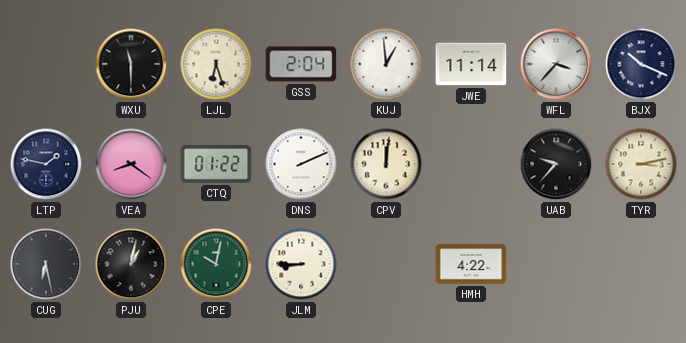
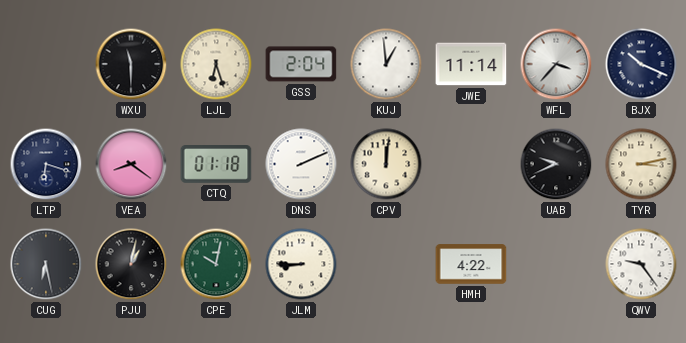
LTP: 1:47 -> 6:18
CTQ: 01:22 -> 01:18
UAB: 9:37 -> 9:41
QWV: none -> 9:24
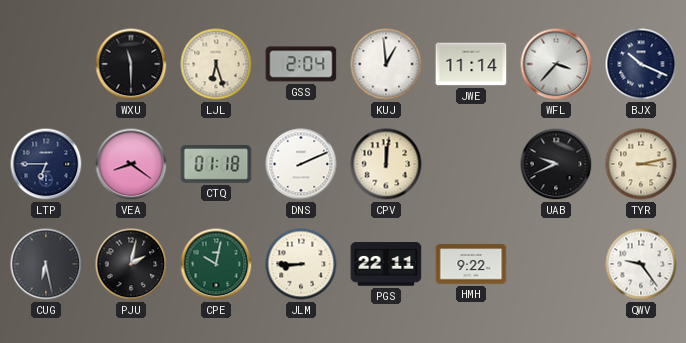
LTP: 6:18 -> 6:45
PJU: 1:02 -> 2:02
PGS: none -> 22:11
HMH: 4:22 -> 9:22
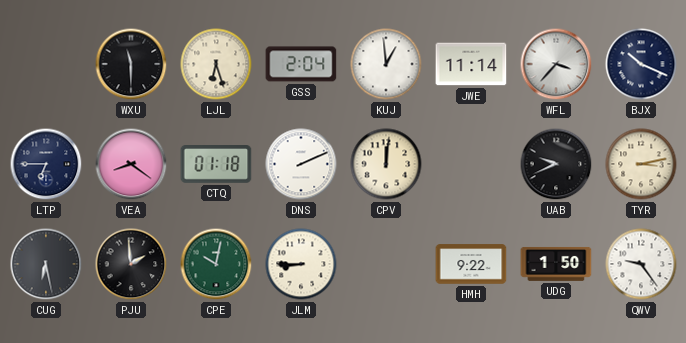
PJU: 2:02 -> 1:59
PGS: 22:11 -> none
UDG: none -> 1:50
